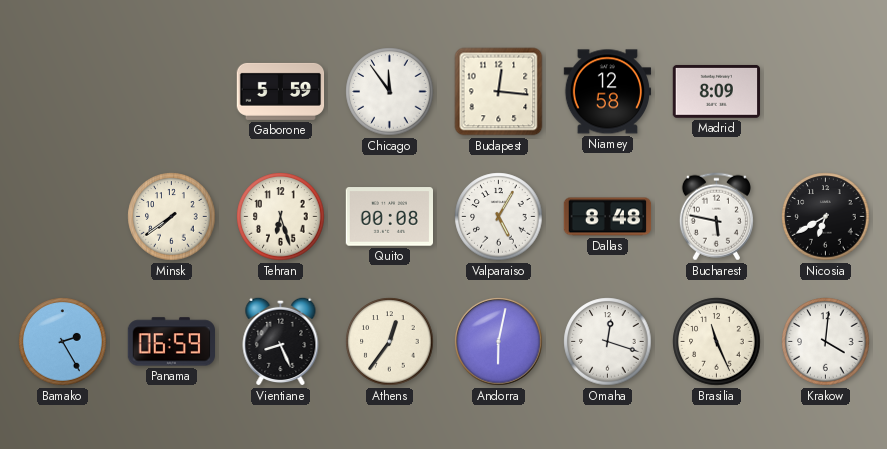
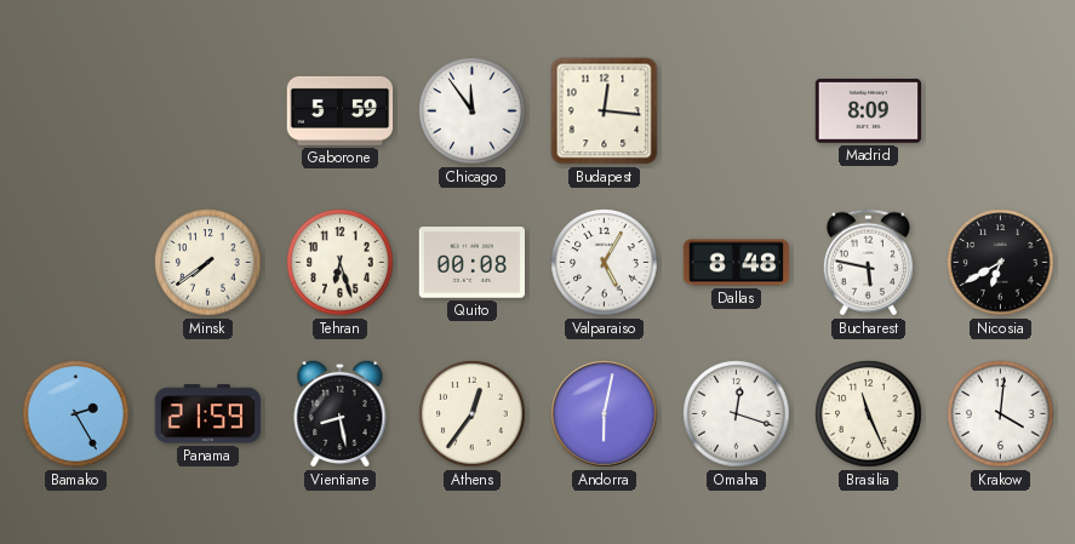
Niamey: 12:58 -> none
Panama: 06:59 -> 21:59
Vientiane: 8:26 -> 8:28
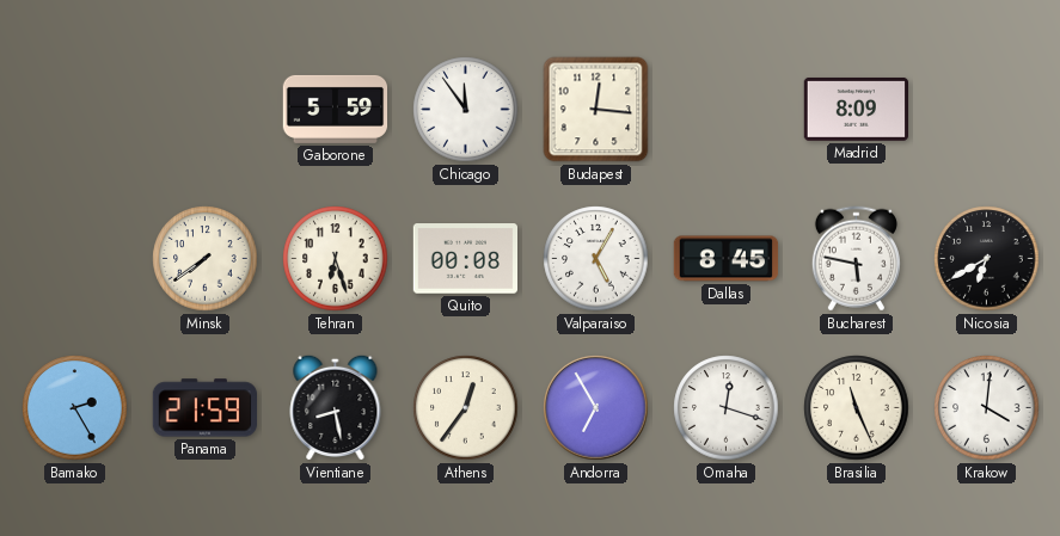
Dallas: 8:48 -> 8:45
Andorra: 6:02 -> 6:55
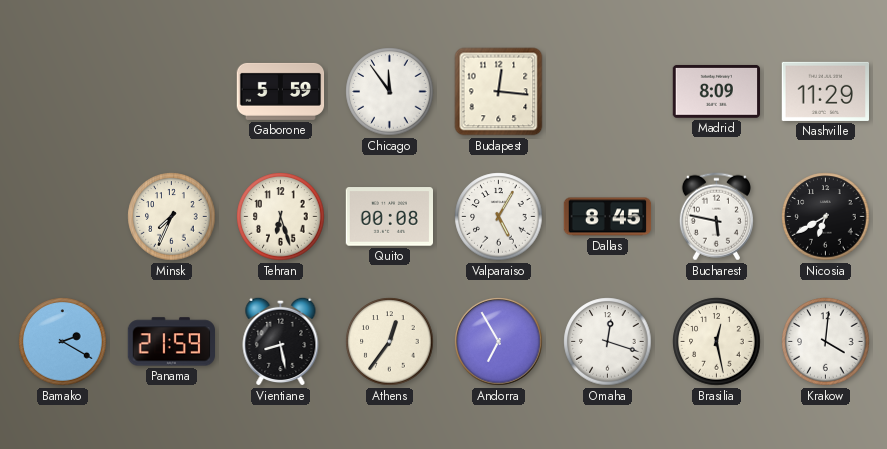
Nashville: none -> 11:29
Minsk: 7:39 -> 7:34
Bamako: 2:25 -> 2:20
Brasilia: 11:26 -> 12:28
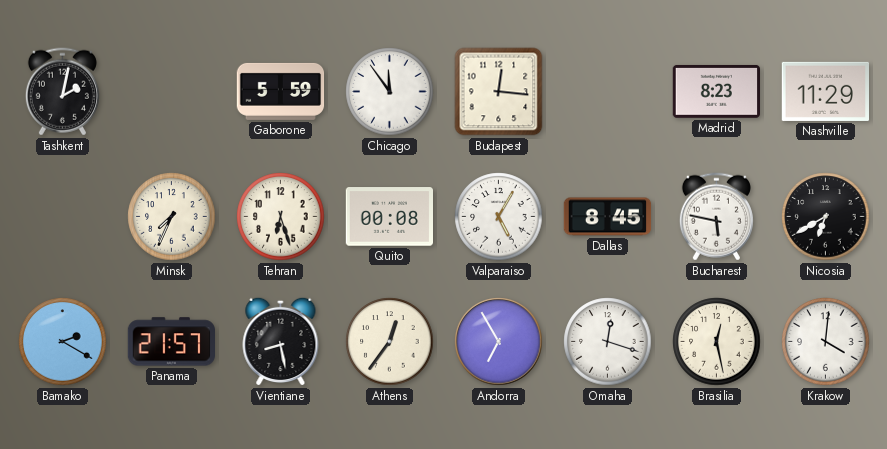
Tashkent: none -> 2:02
Madrid: 8:09 -> 8:23
Panama: 21:59 -> 21:57
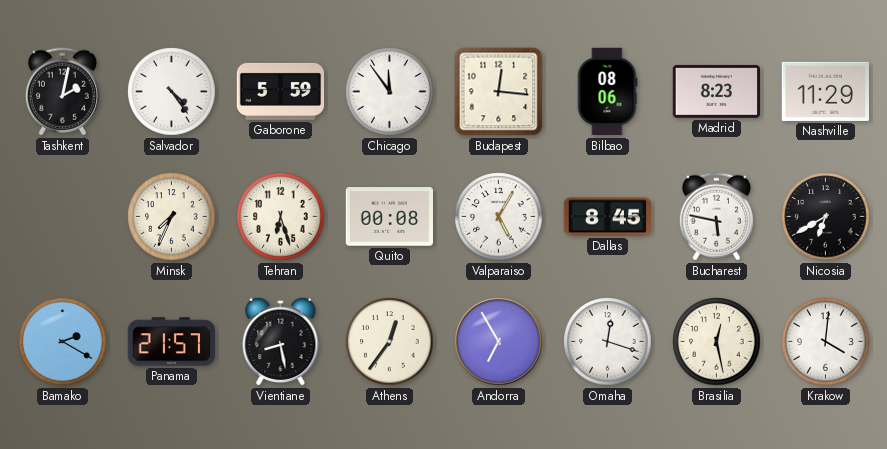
Salvador: none -> 4:24
Bilbao: none -> 08:06
